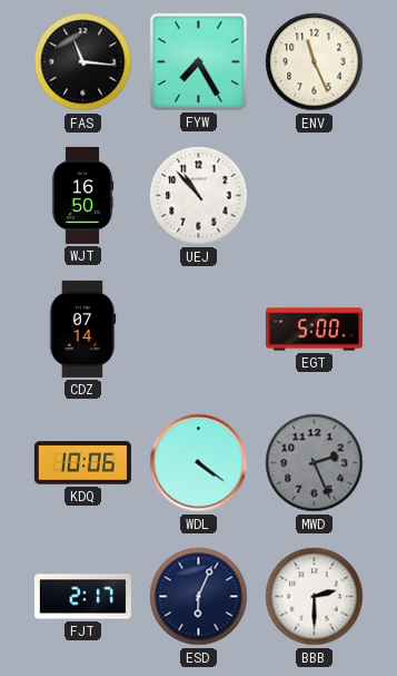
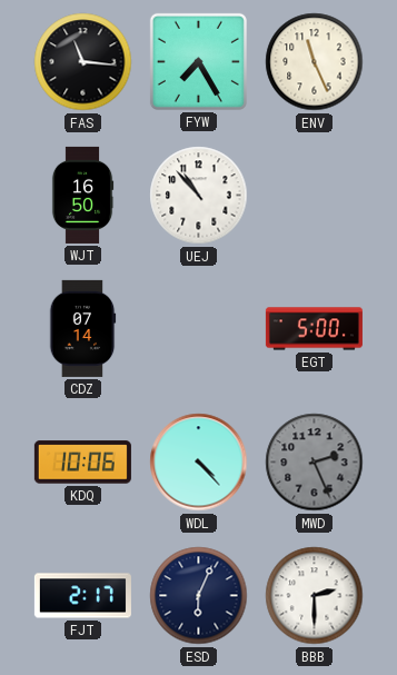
WDL: 4:21 -> 4:23
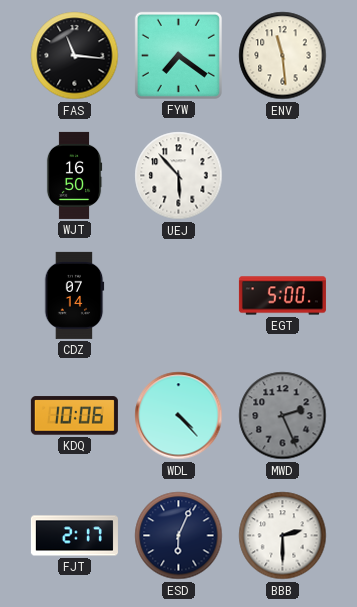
FYW: 7:25 -> 7:21
ENV: 11:26 -> 11:29
UEJ: 10:53 -> 5:53
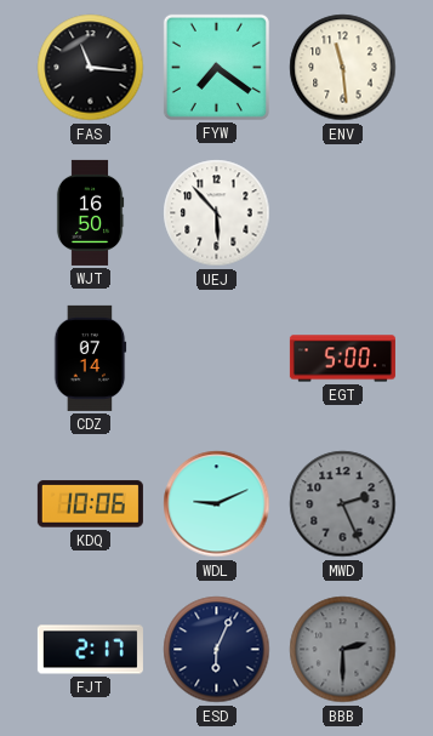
WDL: 4:23 -> 9:11
BBB dial: white -> grey
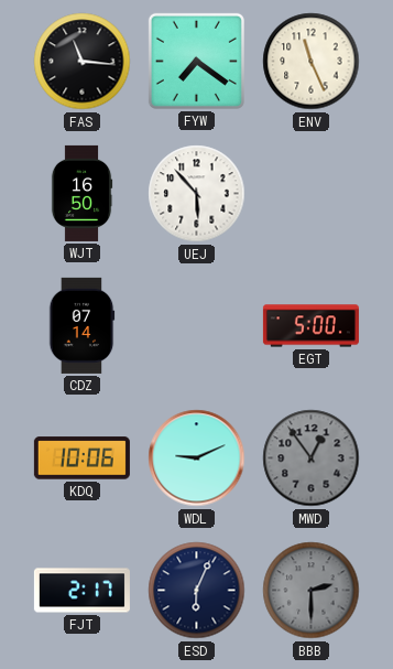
ENV: 11:29 -> 11:26
MWD: 2:26 -> 12:54
